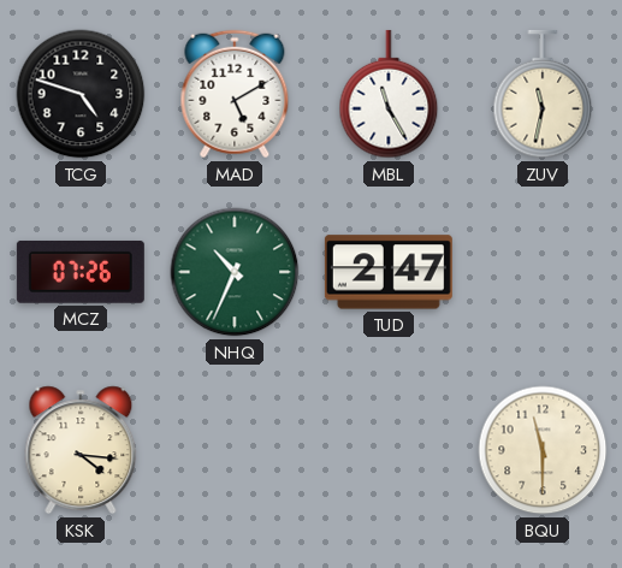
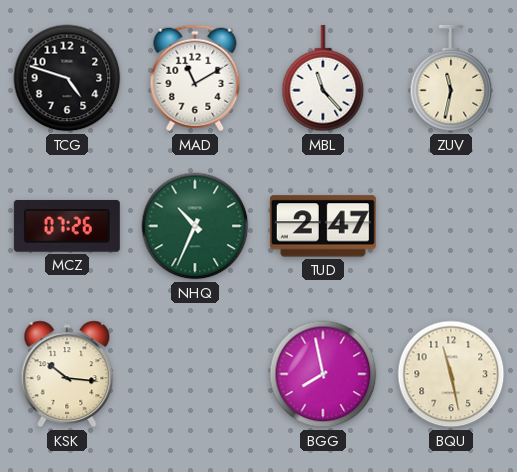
MAD: 5:10 -> 11:10
MBL: 11:25 -> 11:23
KSK: 4:16 -> 10:16
BGG: none -> 7:58
BQU: 11:30 -> 11:28
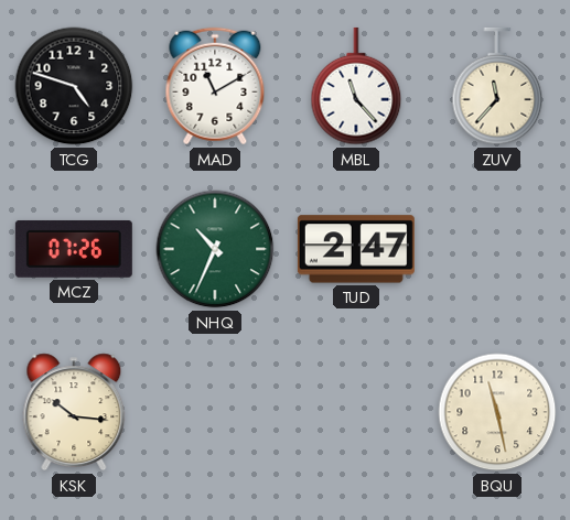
ZUV: 11:32 -> 11:37
BGG: 7:58 -> none
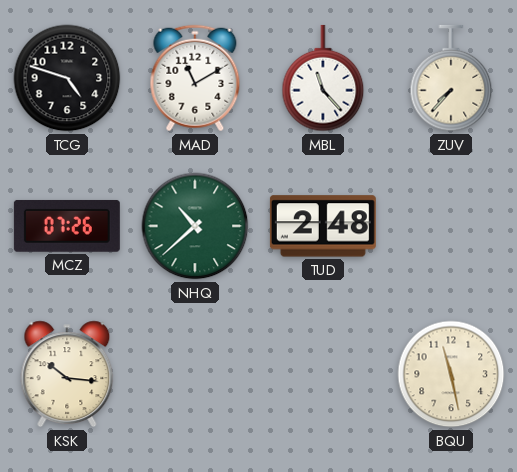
ZUV: 11:37 -> 7:37
NHQ: 10:34 -> 10:38
TUD: 2:47 -> 2:48
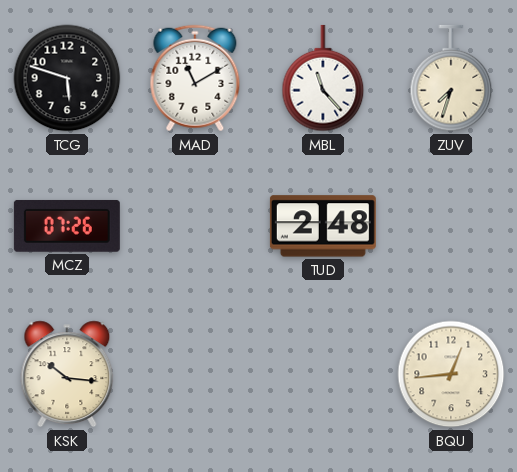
TCG: 4:48 -> 5:48
ZUV: 7:37 -> 7:33
NHQ: 10:38 -> none
BQU: 11:28 -> 12:44
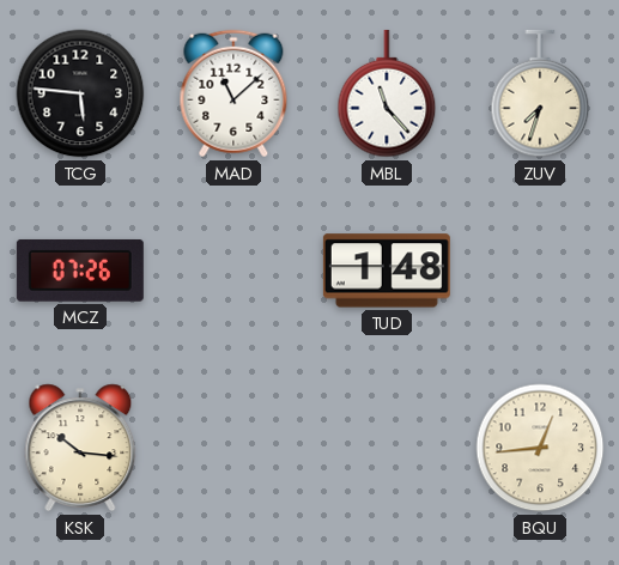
TCG: 5:48 -> 5:46
MAD: 11:10 -> 11:08
TUD: 2:48 -> 1:48
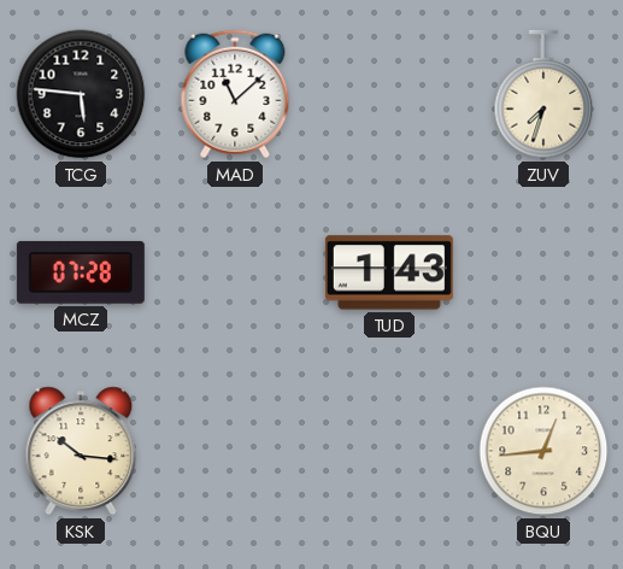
MBL: 11:23 -> none
MCZ: 07:26 -> 07:28
TUD: 1:48 -> 1:43
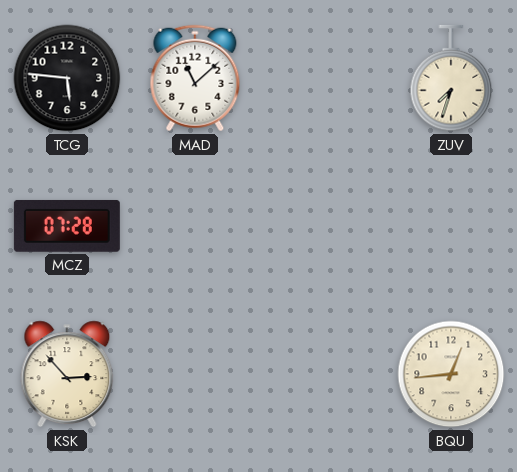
TUD: 1:43 -> none
KSK: 10:16 -> 2:53
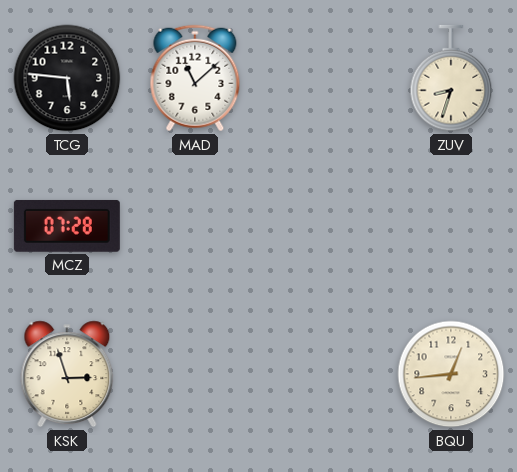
ZUV: 7:33 -> 8:33
KSK: 2:53 -> 2:57
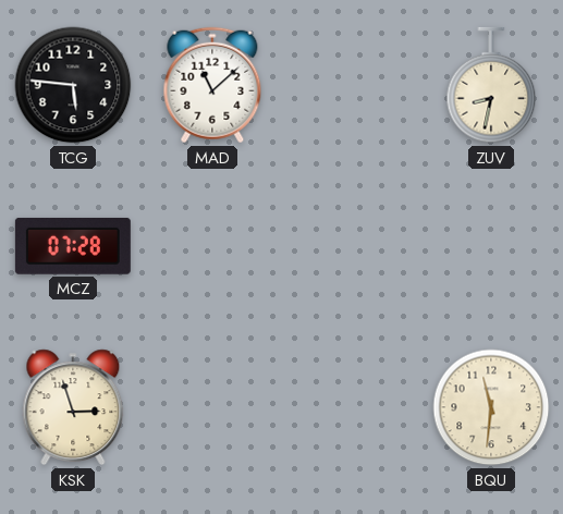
ZUV: 8:33 -> 8:32
BQU: 12:44 -> 11:31
